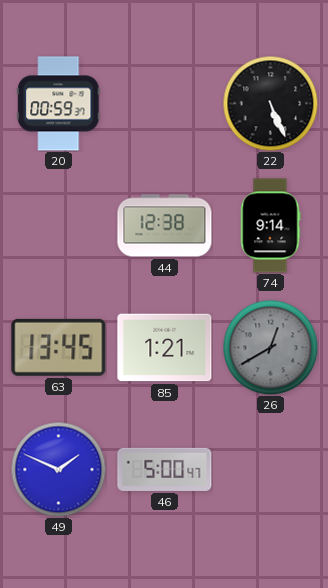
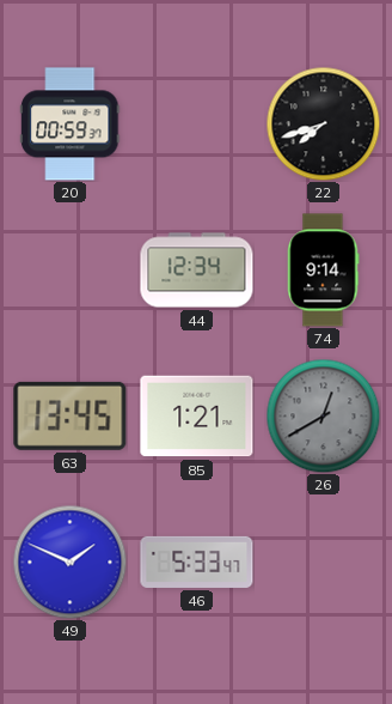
22: 5:26 -> 7:42
44: 12:38 -> 12:34
46: 5:00 -> 5:33
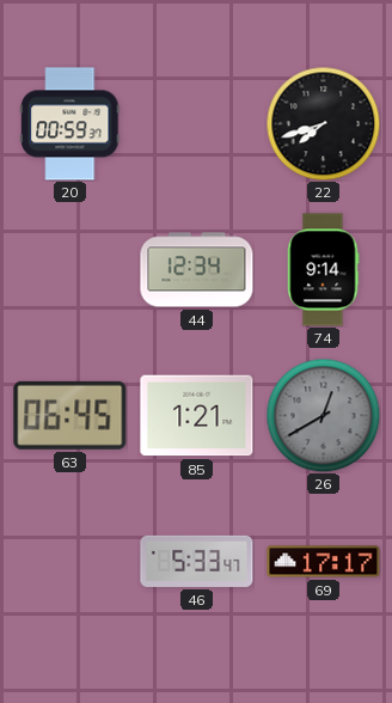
63: 13:45 -> 06:45
49: 1:49 -> none
69: none -> 17:17
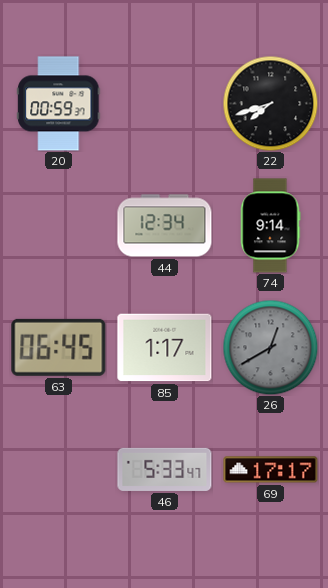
85: 1:21 -> 1:17
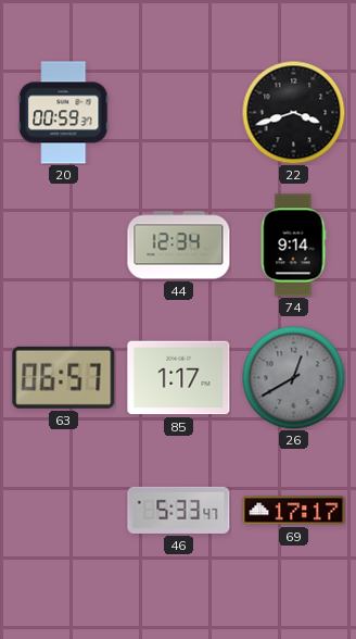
22: 7:42 -> 3:42
63: 06:45 -> 06:57
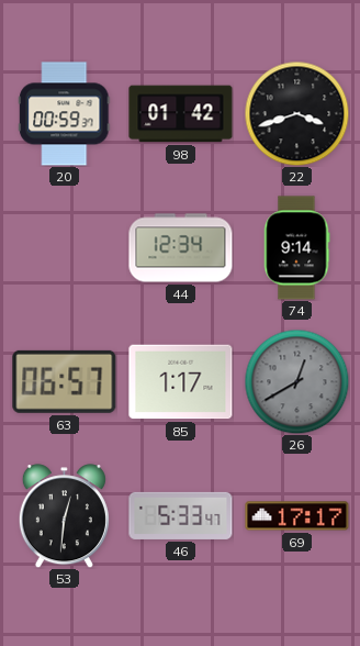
98: none -> 01:42
53: none -> 12:31
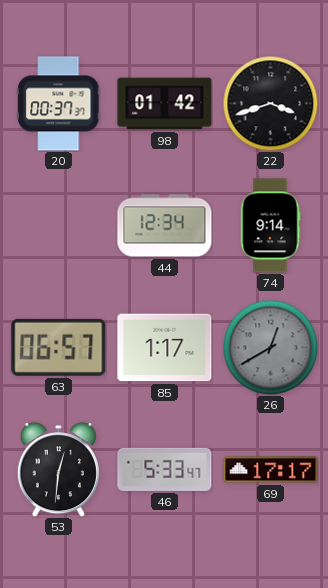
20: 00:59 -> 00:37
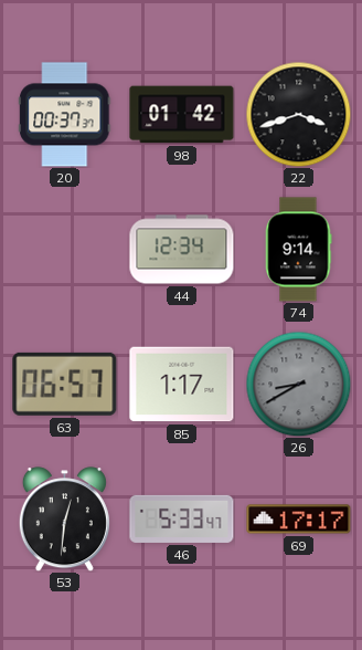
26: 12:40 -> 8:40
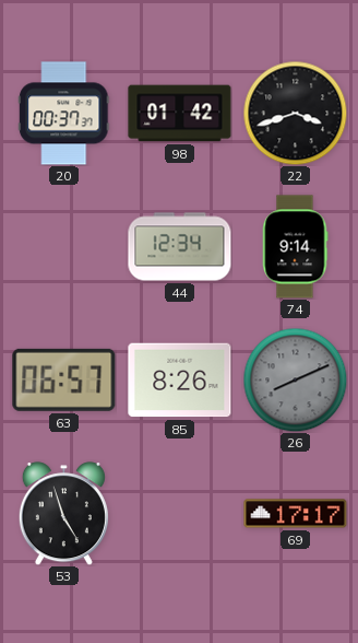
85: 1:17 -> 8:26
26: 8:40 -> 8:11
53: 12:31 -> 4:57
46: 5:33 -> none
